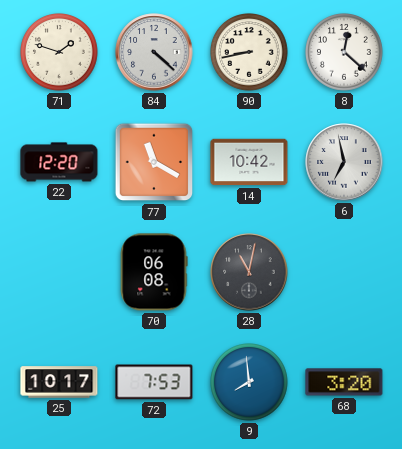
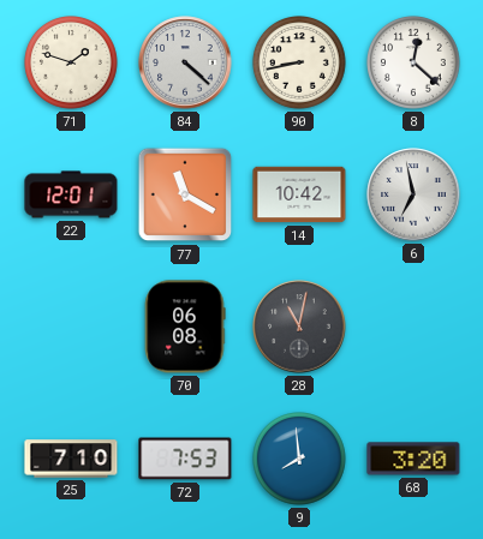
22: 12:20 -> 12:01
25: 10:17 -> 7:10
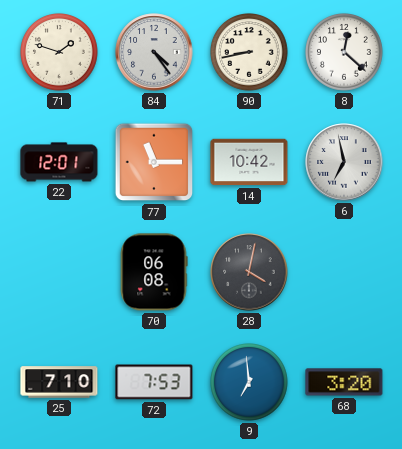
84: 4:22 -> 4:24
77: 11:20 -> 11:15
28: 11:02 -> 4:02
9: 7:59 -> 6:59
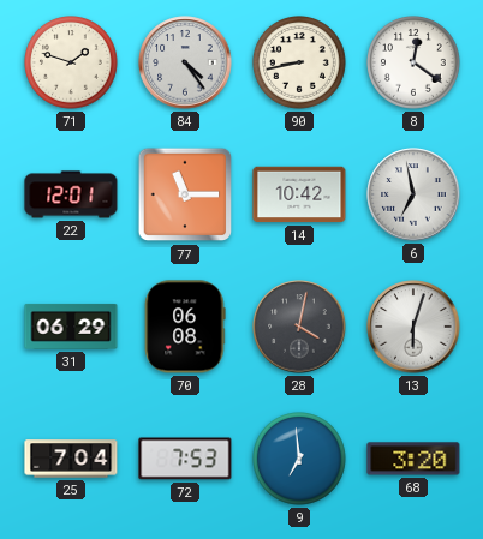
8: 12:22 -> 12:21
31: none -> 06:29
13: none -> 6:03
25: 7:10 -> 7:04
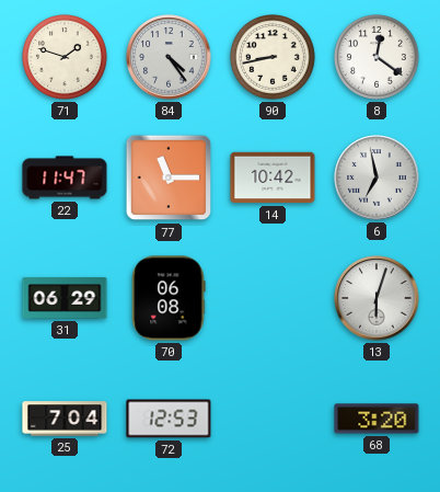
22: 12:01 -> 11:47
28: 4:02 -> none
72: 7:53 -> 12:53
9: 6:59 -> none
